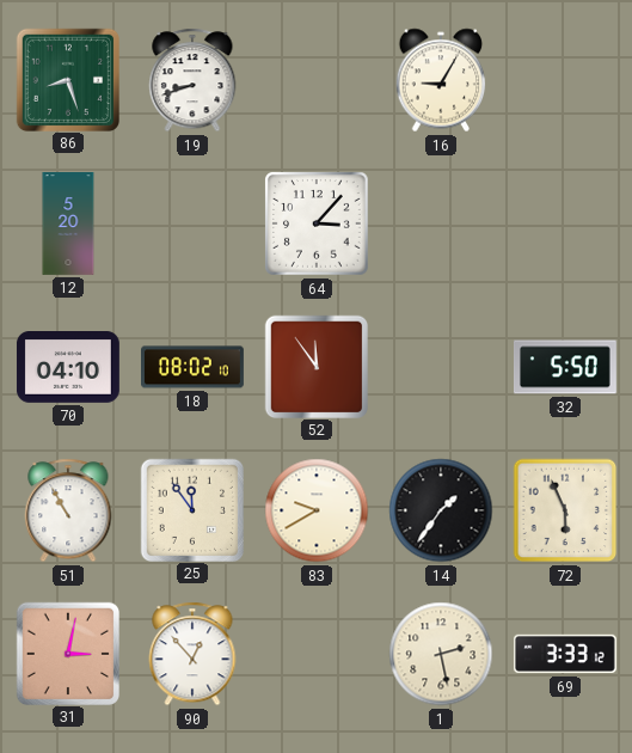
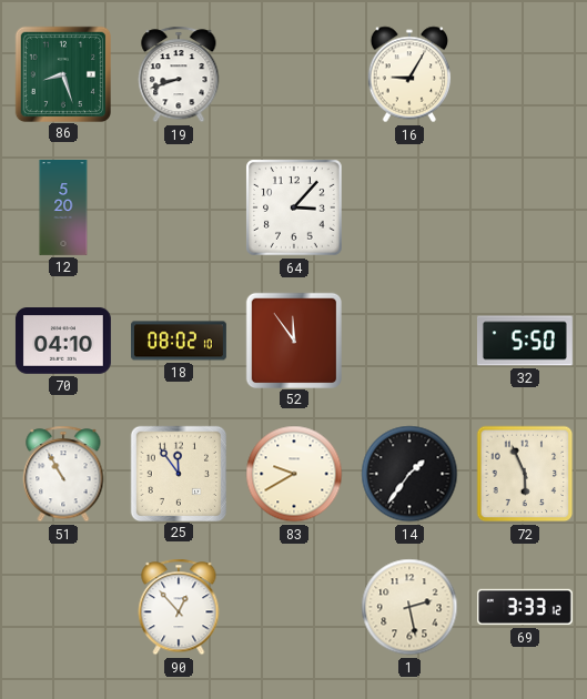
31: 3:02 -> none
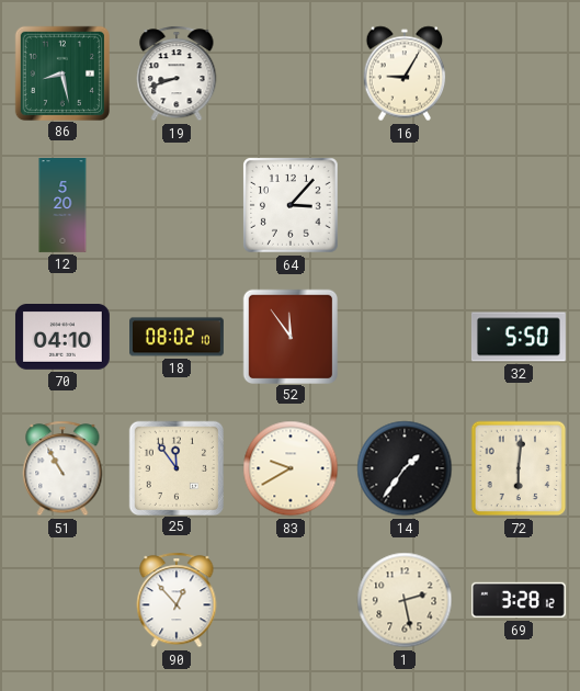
86: 8:27 -> 8:28
72: 5:56 -> 6:01
69: 3:33 -> 3:28
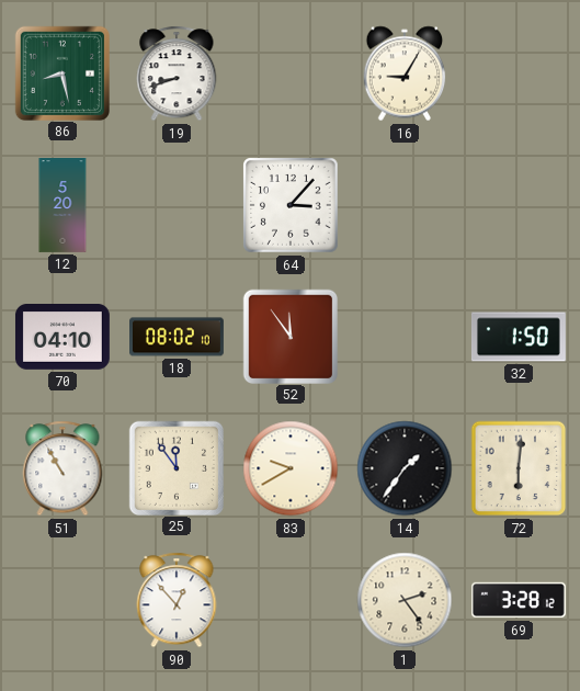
32: 5:50 -> 1:50
1: 2:28 -> 2:24
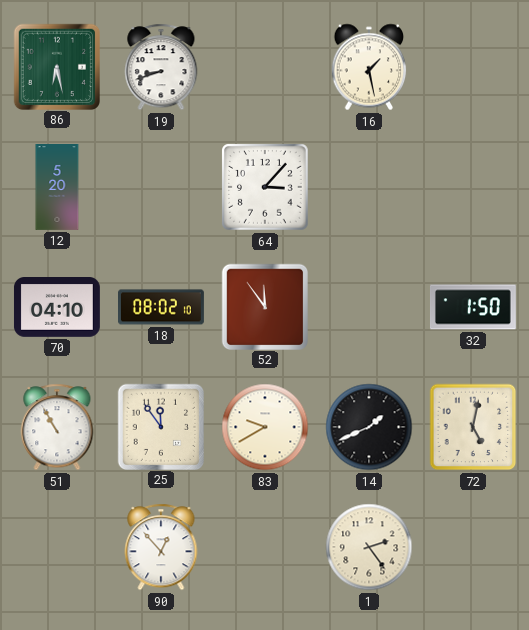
86: 8:28 -> 6:28
16: 9:05 -> 1:28
14: 1:36 -> 1:41
72: 6:01 -> 5:02
69: 3:28 -> none
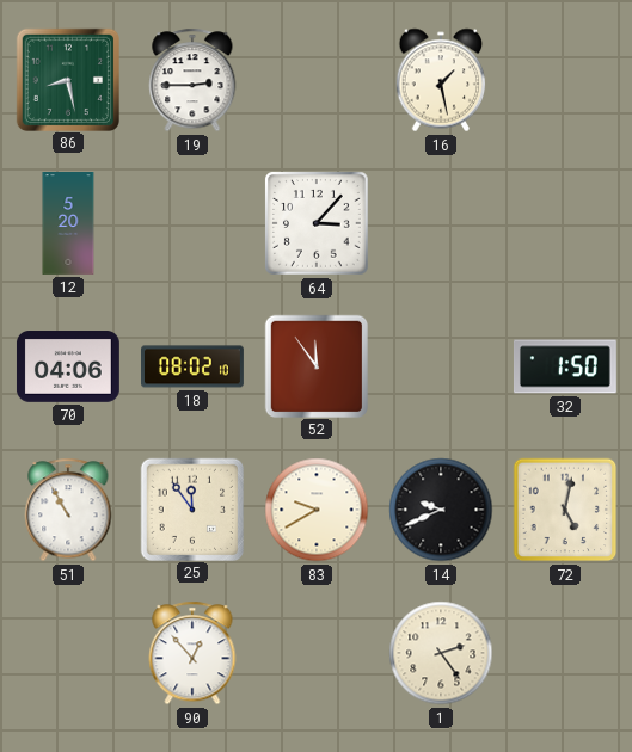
86: 6:28 -> 8:28
19: 8:42 -> 2:45
70: 04:10 -> 04:06
14: 1:41 -> 9:41
